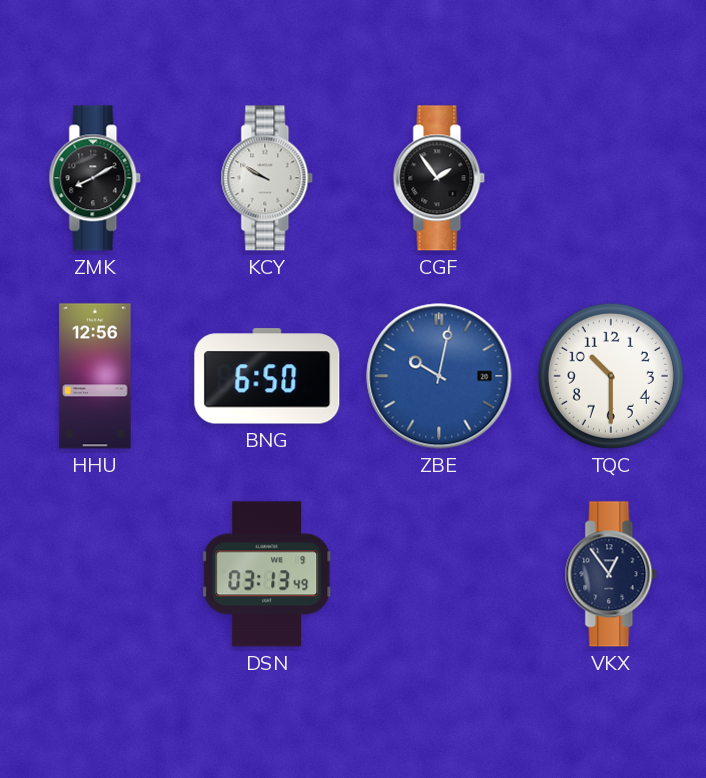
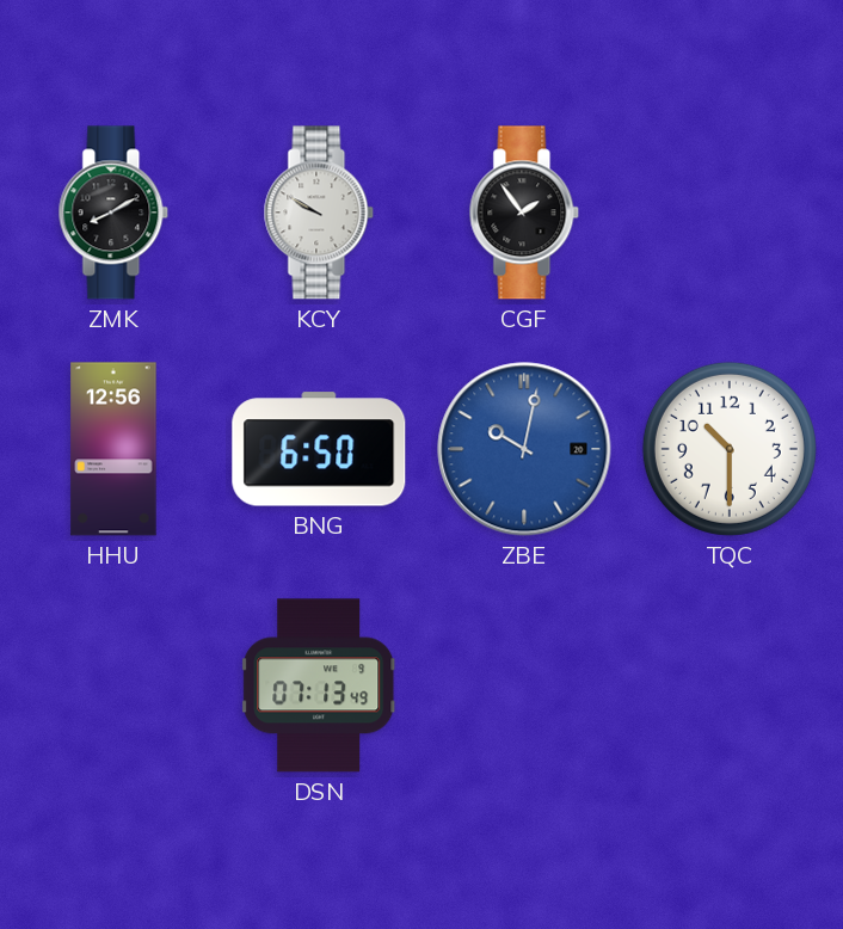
DSN: 03:13 -> 07:13
VKX: 12:54 -> none
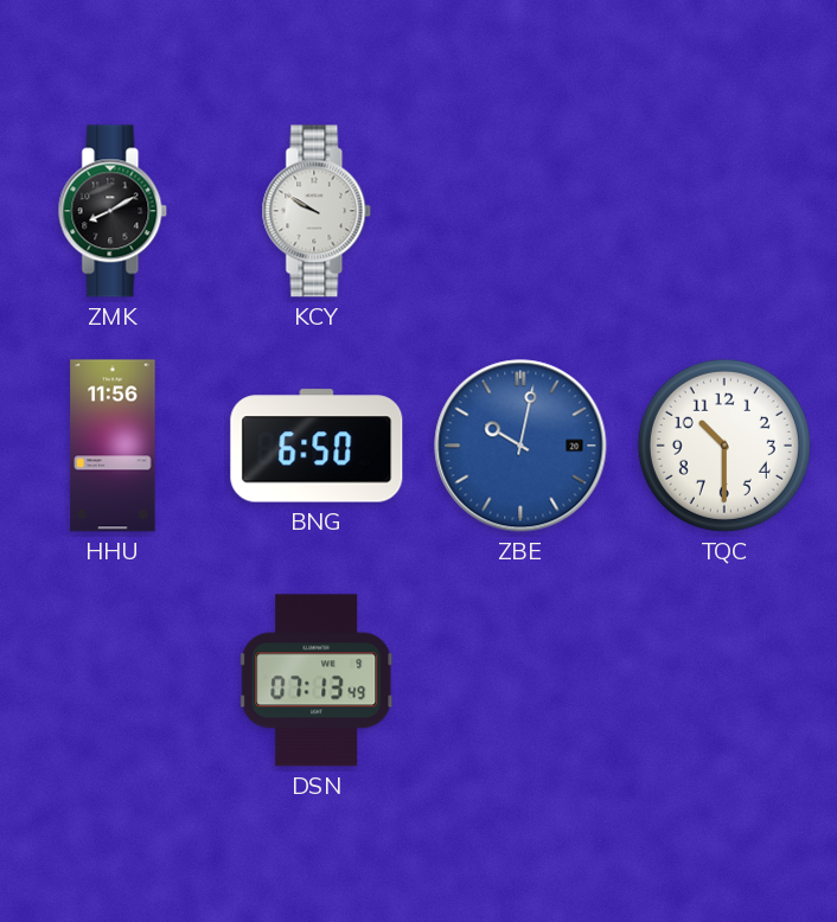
CGF: 1:54 -> none
HHU: 12:56 -> 11:56
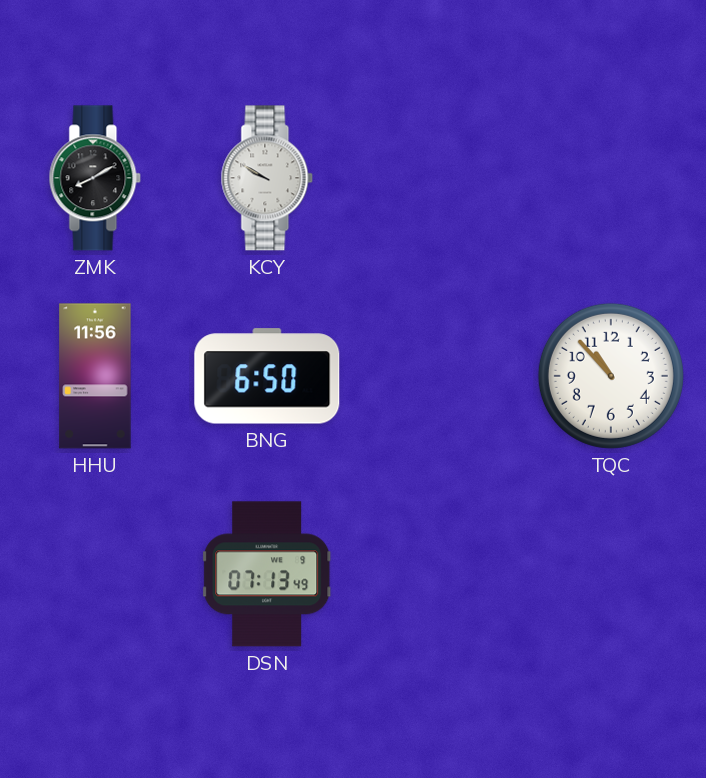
ZBE: 10:02 -> none
TQC: 10:30 -> 10:53
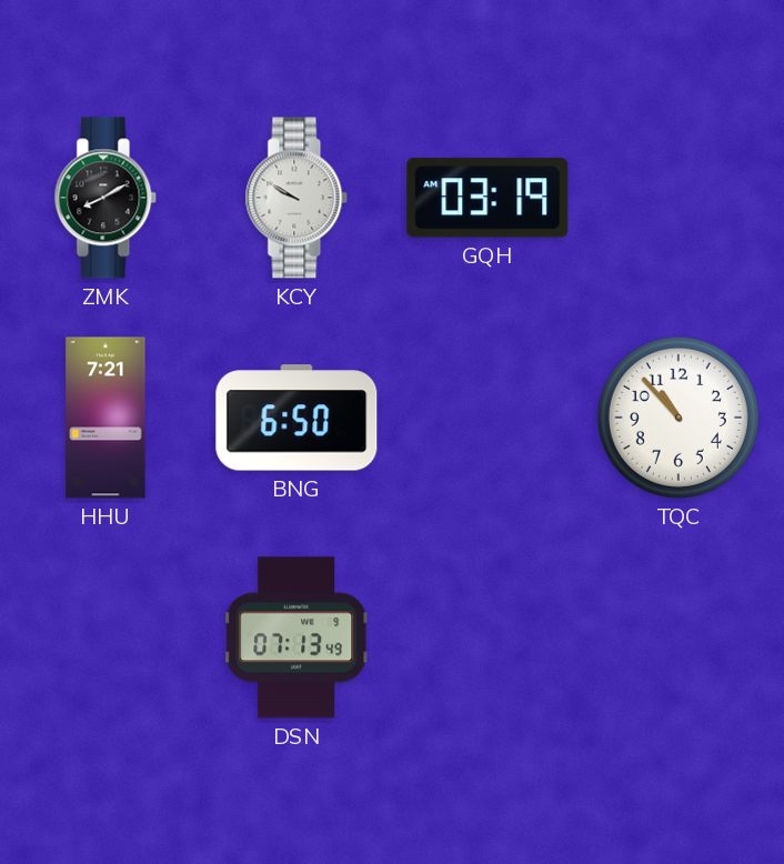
GQH: none -> 03:19
HHU: 11:56 -> 7:21
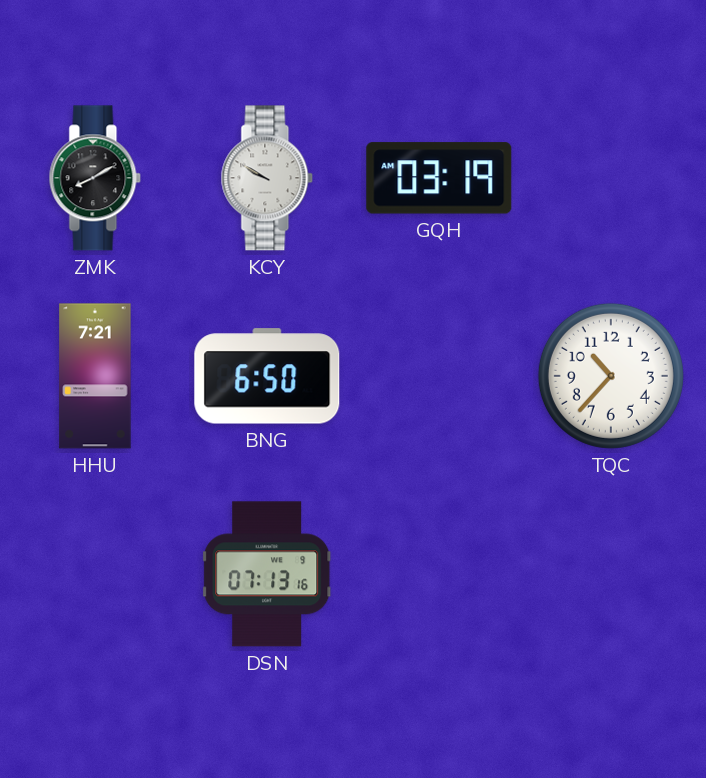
TQC: 10:53 -> 10:37
DSN: 07:13:49 -> 07:13:16
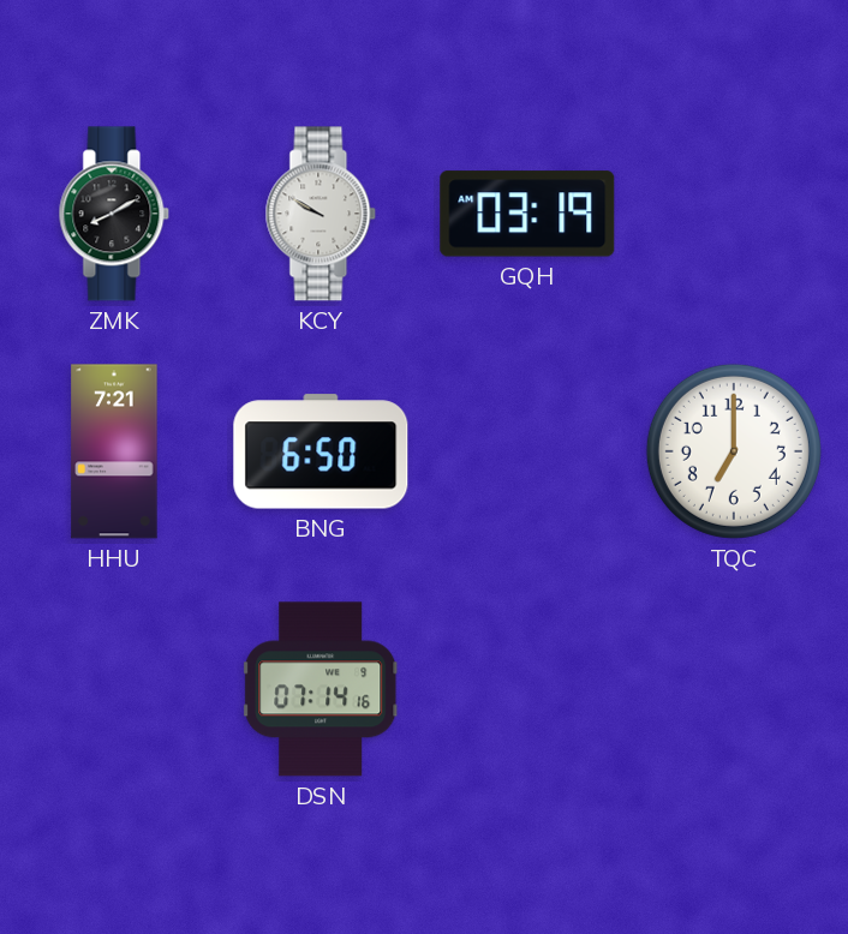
TQC: 10:37 -> 7:00
DSN: 07:13 -> 07:14
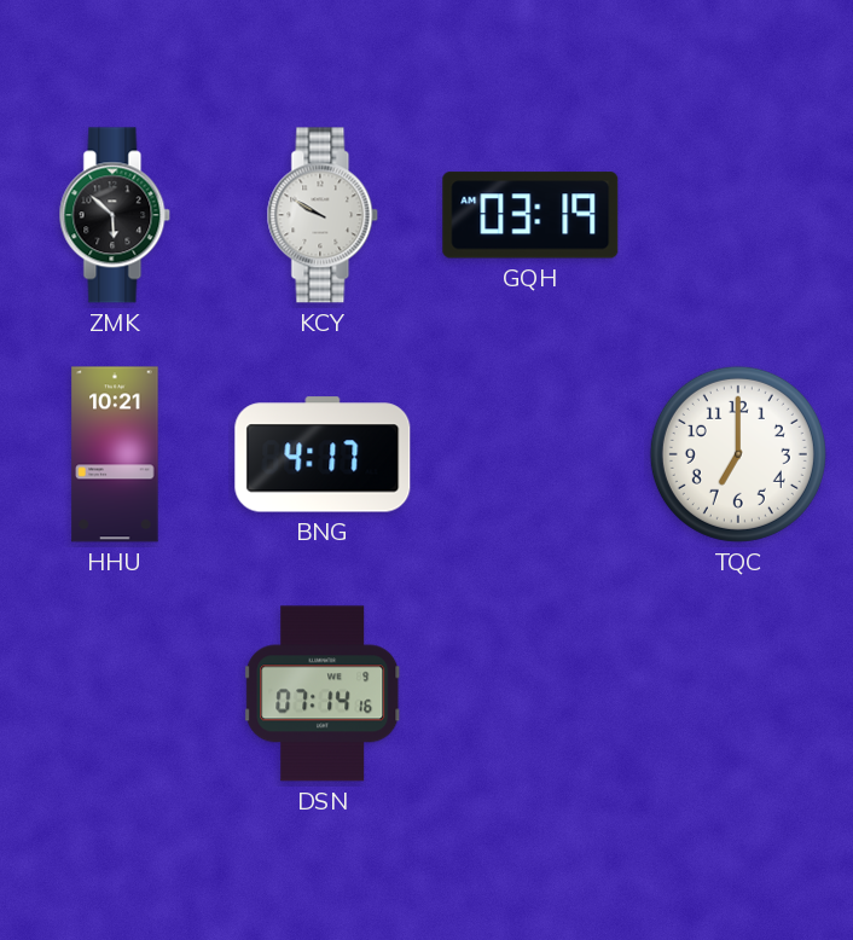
ZMK: 8:10 -> 5:52
HHU: 7:21 -> 10:21
BNG: 6:50 -> 4:17
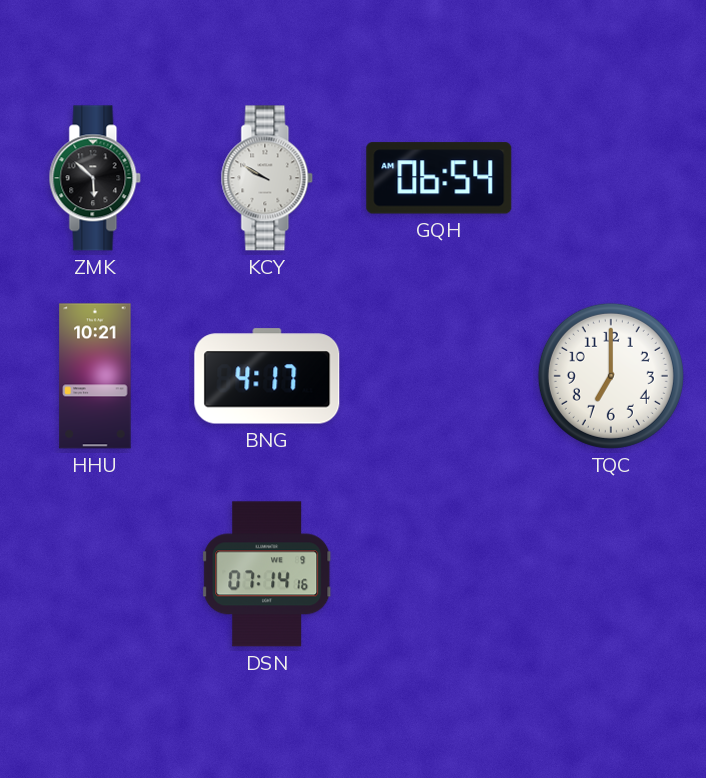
GQH: 03:19 -> 06:54
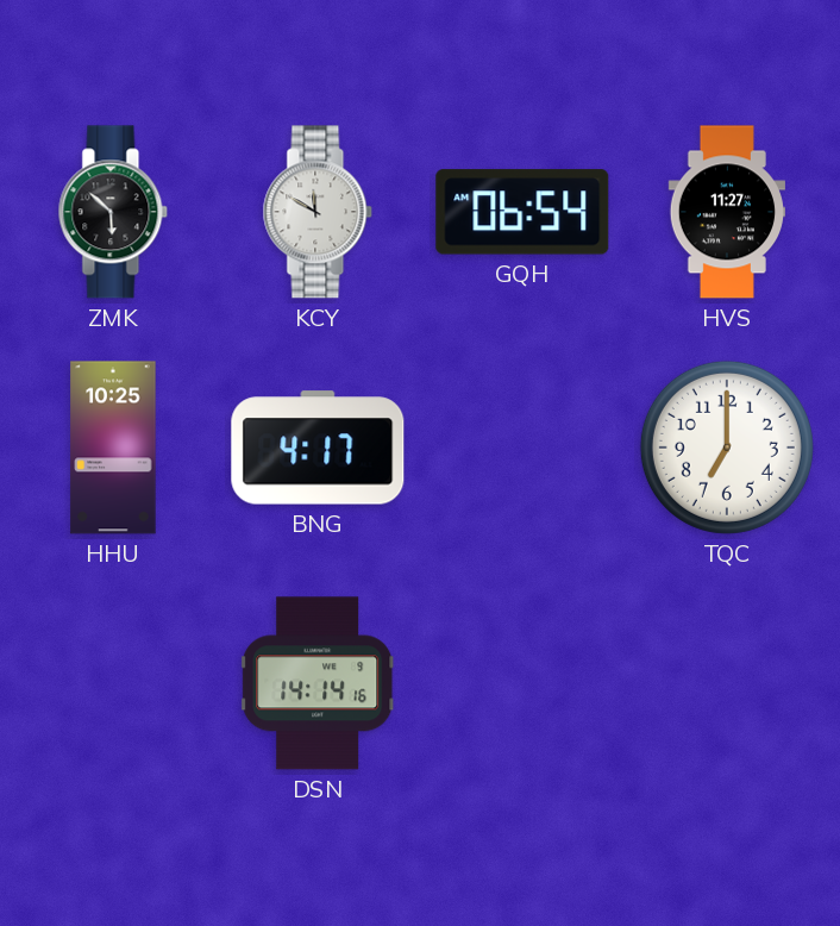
KCY: 9:50 -> 11:50
HVS: none -> 11:27
HHU: 10:21 -> 10:25
DSN: 07:14 -> 14:14
